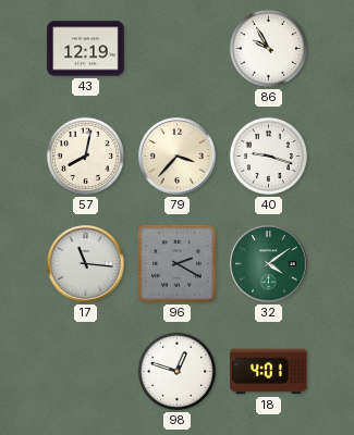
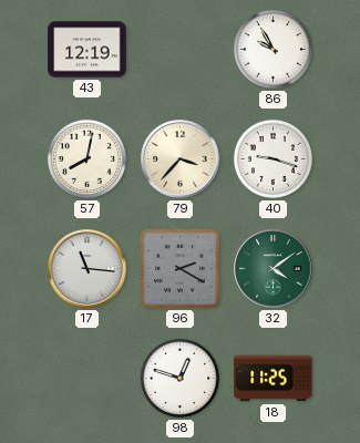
18: 4:01 -> 11:25
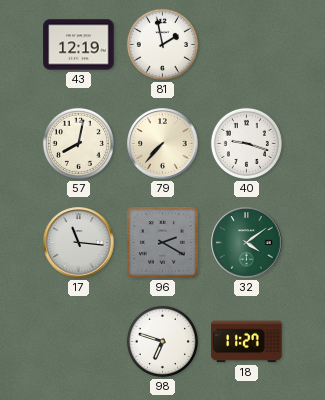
81: none -> 1:58
86: 9:55 -> none
79: 3:37 -> 7:37
98: 12:48 -> 6:48
18: 11:25 -> 11:27
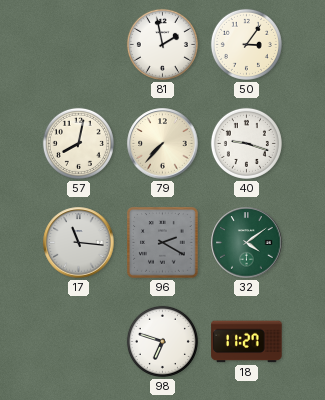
43: 12:19 -> none
50: none -> 3:06
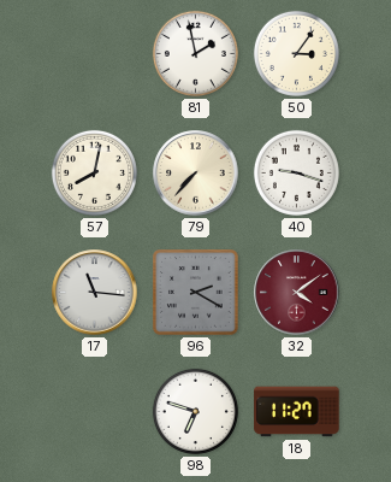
32 dial: green -> burgundy
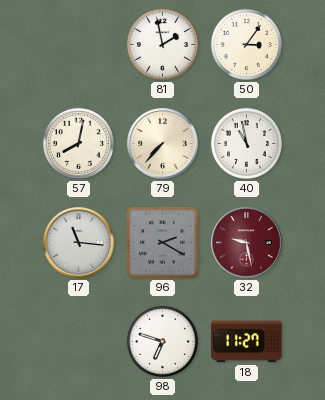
40: 9:18 -> 10:58
32: 4:09 -> 9:28
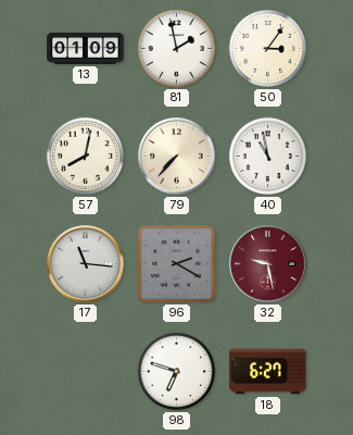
13: none -> 01:09
18: 11:27 -> 6:27
